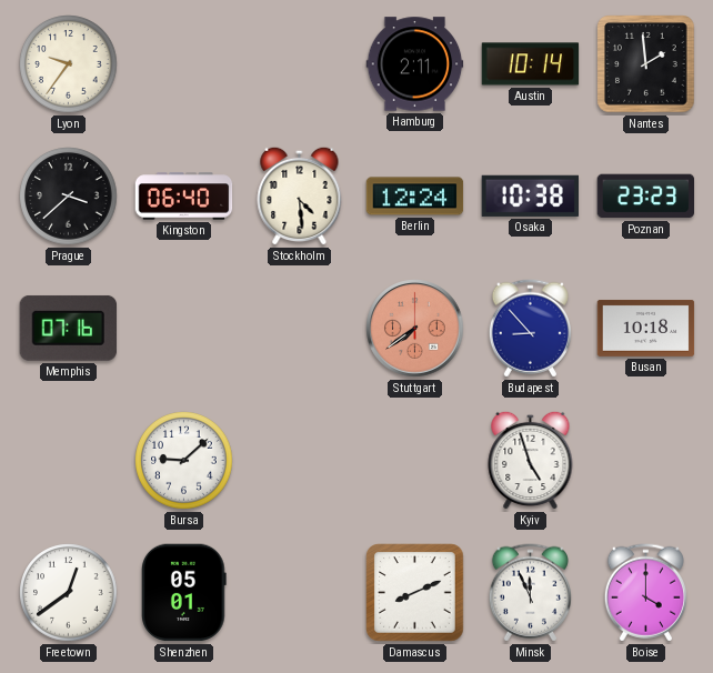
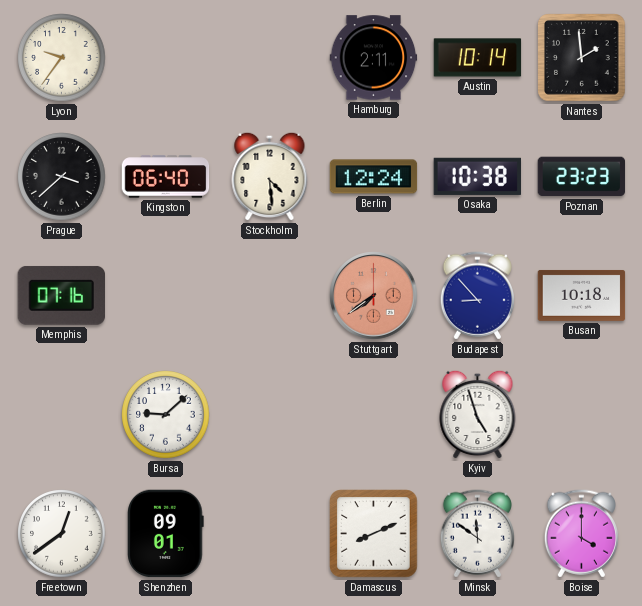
Shenzhen: 05:01 -> 09:01
Minsk: 11:56 -> 11:51
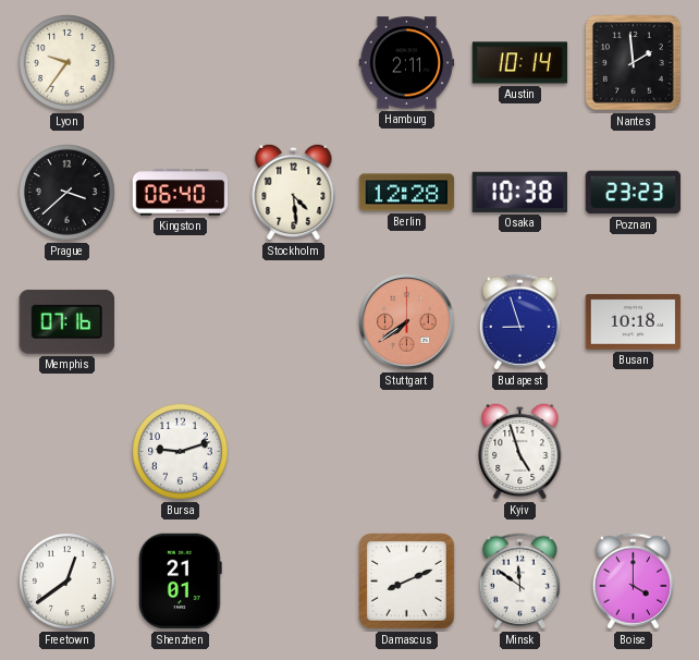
Berlin: 12:24 -> 12:28
Budapest: 8:53 -> 8:57
Bursa: 9:08 -> 9:12
Shenzhen: 09:01 -> 21:01
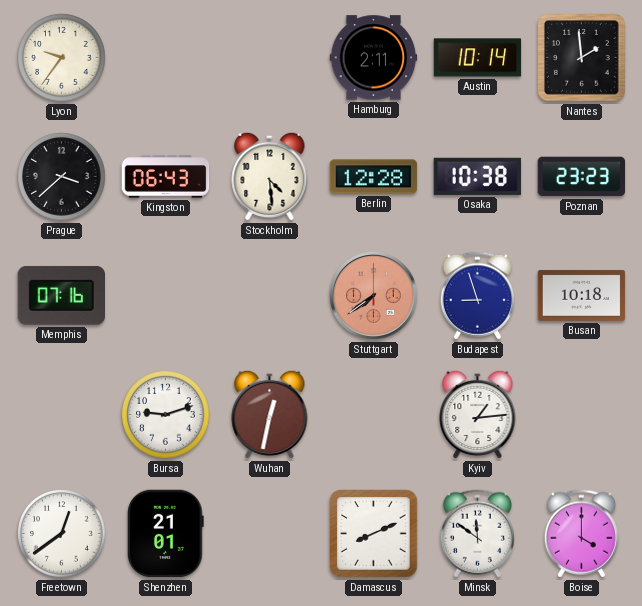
Kingston: 06:40 -> 06:43
Wuhan: none -> 12:32
Kyiv: 4:57 -> 1:14
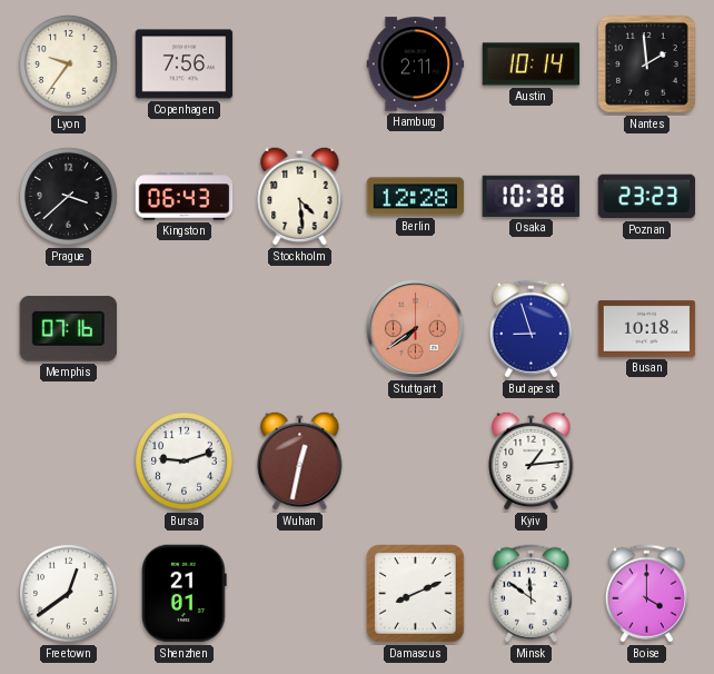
Copenhagen: none -> 7:56
